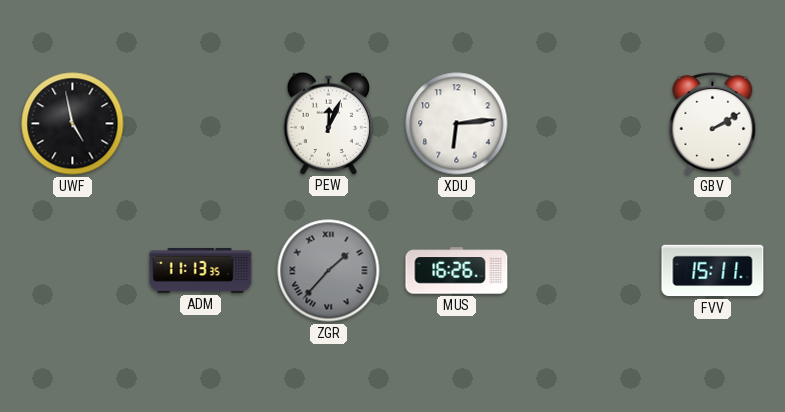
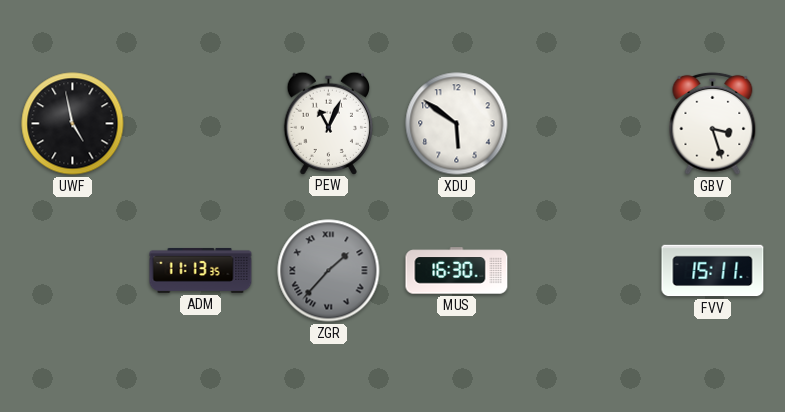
PEW: 12:04 -> 11:04
XDU: 6:14 -> 5:51
GBV: 2:10 -> 3:27
MUS: 16:26 -> 16:30
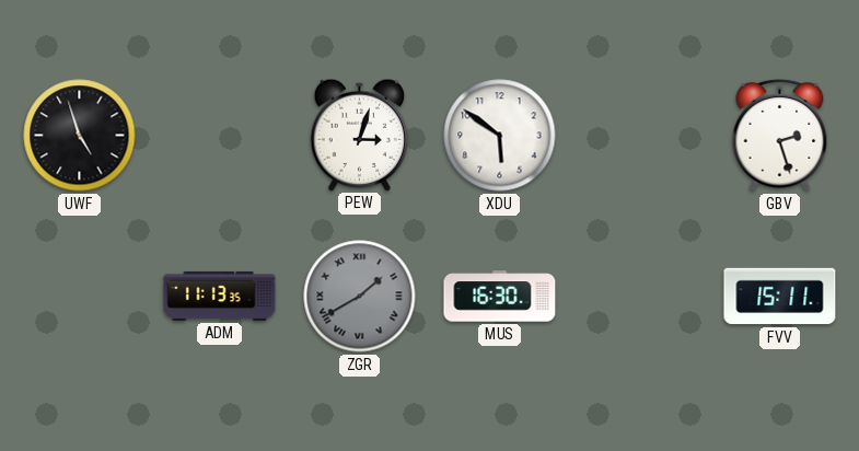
UWF: 4:58 -> 4:57
PEW: 11:04 -> 3:03
GBV: 3:27 -> 2:27
ZGR: 1:37 -> 1:40
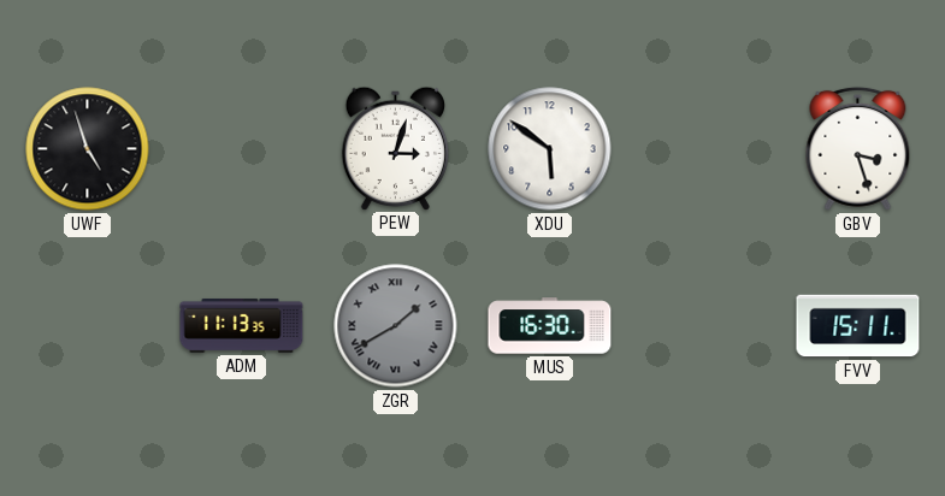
GBV: 2:27 -> 3:27
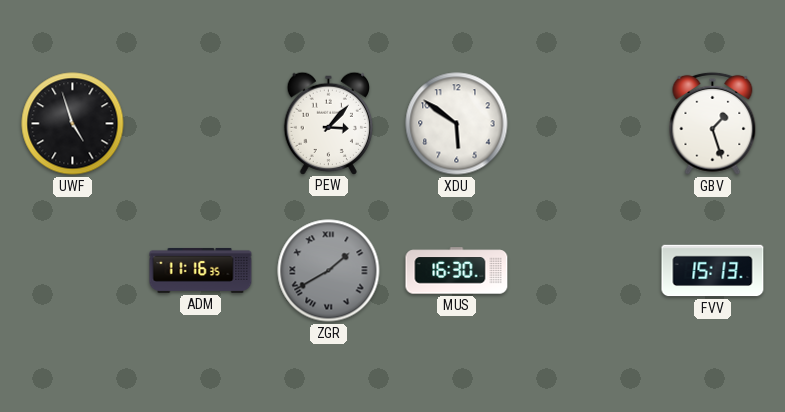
PEW: 3:03 -> 3:07
GBV: 3:27 -> 1:27
ADM: 11:13 -> 11:16
FVV: 15:11 -> 15:13
